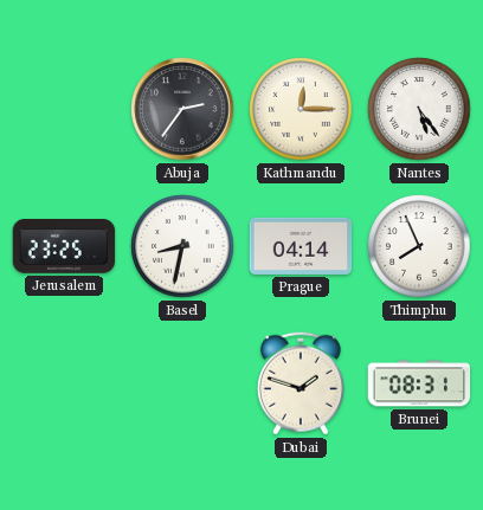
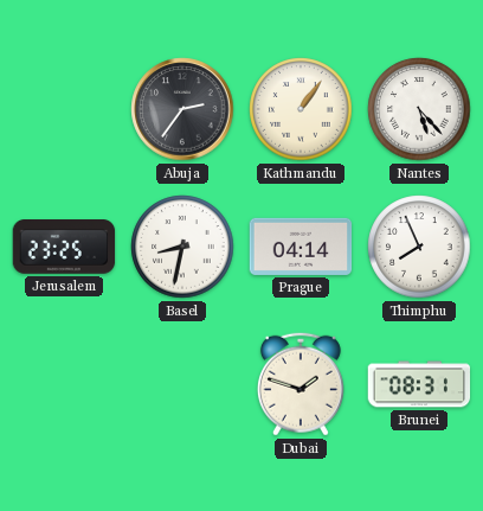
Kathmandu: 12:15 -> 1:06
Nantes: 5:24 -> 5:23
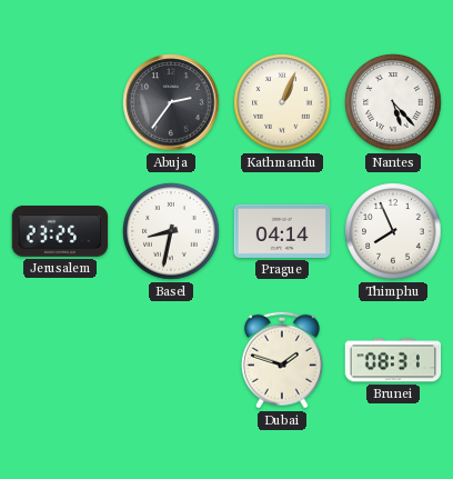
Kathmandu: 1:06 -> 1:04
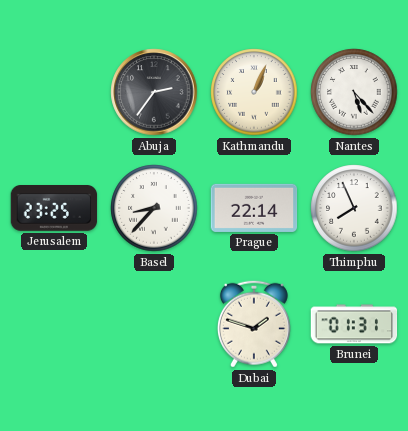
Basel: 8:32 -> 8:37
Prague: 04:14 -> 22:14
Brunei: 08:31 -> 01:31
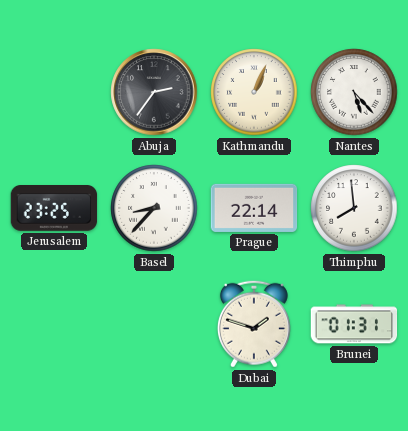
Thimphu: 7:56 -> 7:59
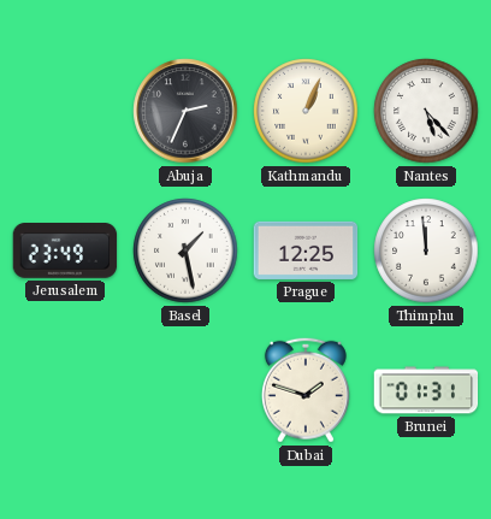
Abuja: 2:36 -> 2:34
Jerusalem: 23:25 -> 23:49
Basel: 8:37 -> 1:28
Prague: 22:14 -> 12:25
Thimphu: 7:59 -> 11:59
